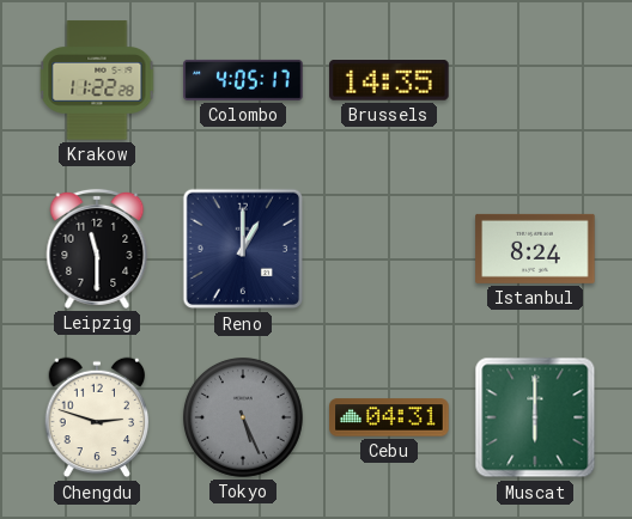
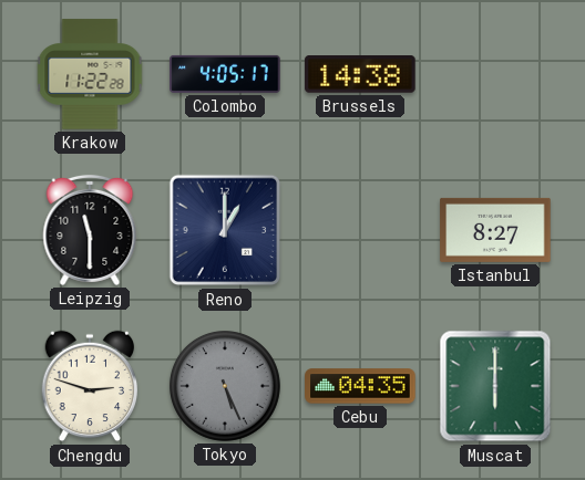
Brussels: 14:35 -> 14:38
Istanbul: 8:24 -> 8:27
Cebu: 04:31 -> 04:35
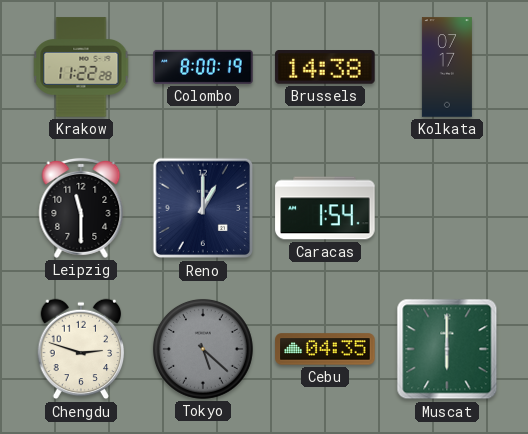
Colombo: 4:05 -> 8:00
Kolkata: none -> 07:17
Caracas: none -> 1:54
Istanbul: 8:27 -> none
Tokyo: 5:26 -> 5:22
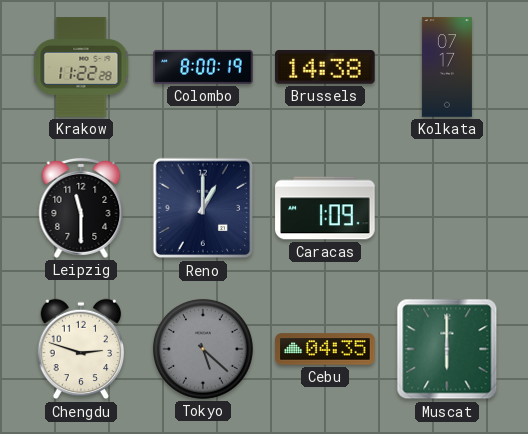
Caracas: 1:54 -> 1:09
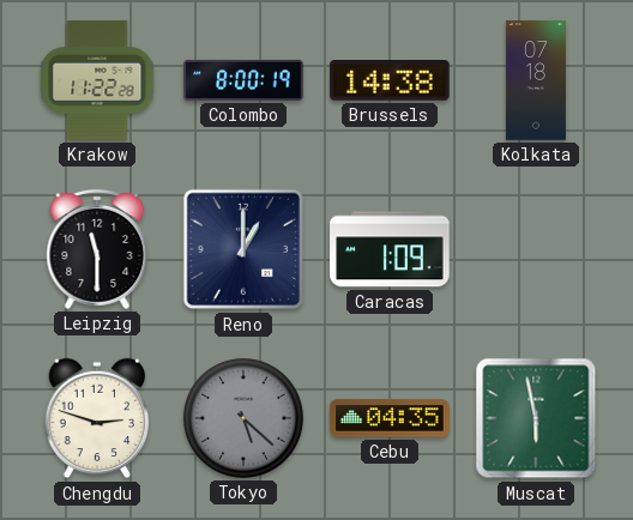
Kolkata: 07:17 -> 07:18
Muscat: 6:00 -> 5:58
